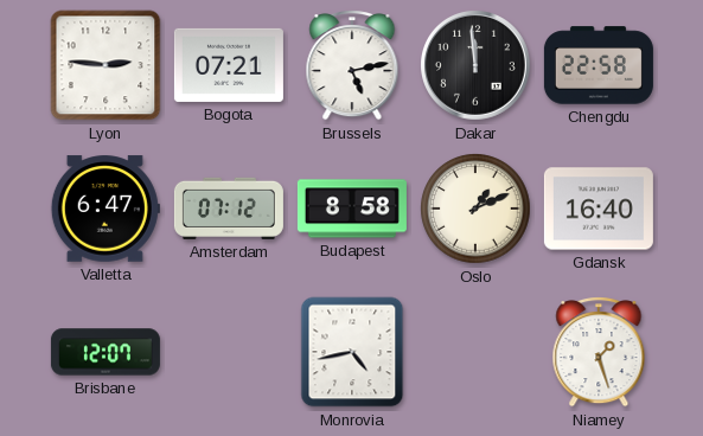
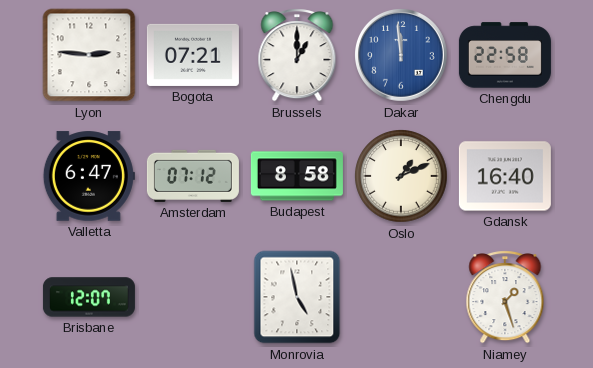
Brussels: 5:13 -> 1:00
Dakar dial: black -> blue
Monrovia: 4:43 -> 4:58
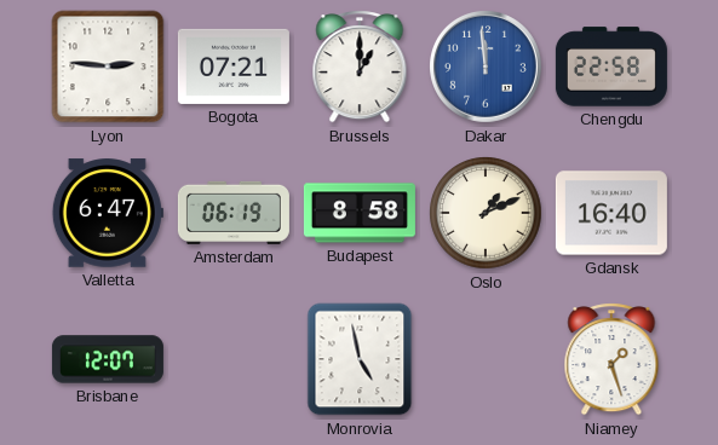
Amsterdam: 07:12 -> 06:19
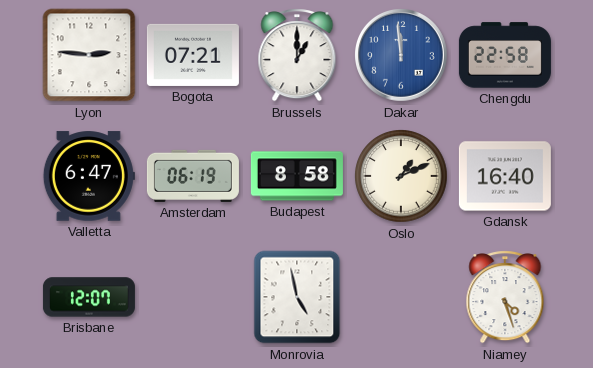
Niamey: 1:27 -> 4:27
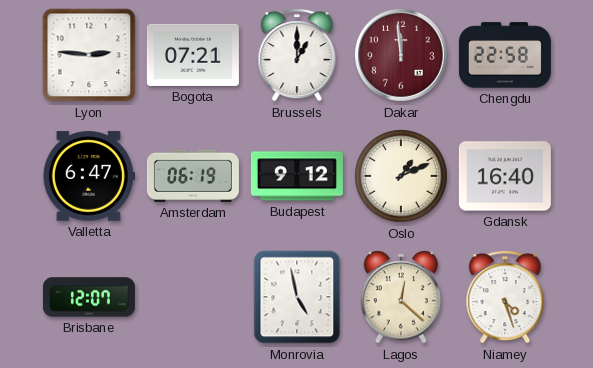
Dakar dial: blue -> burgundy
Budapest: 8:58 -> 9:12
Lagos: none -> 12:22
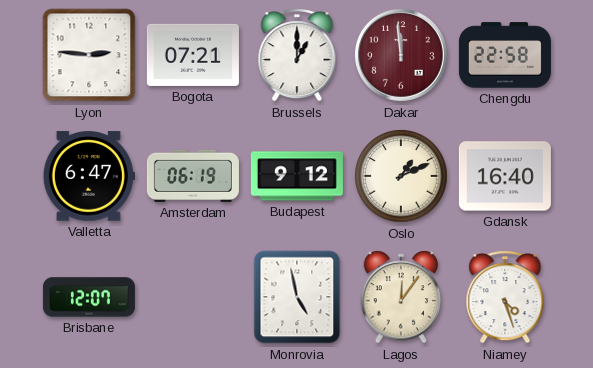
Lagos: 12:22 -> 12:06
